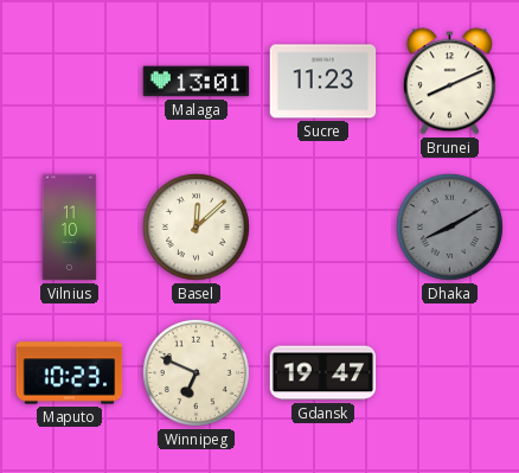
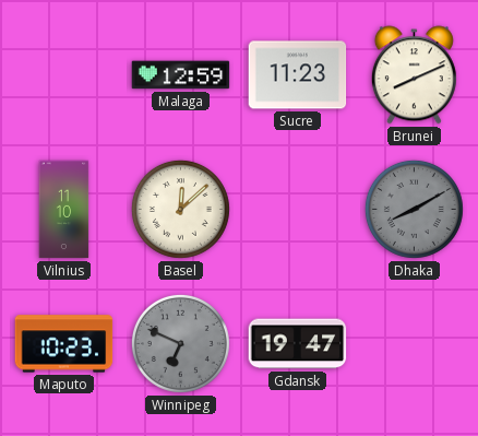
Malaga: 13:01 -> 12:59
Winnipeg dial: cream -> grey
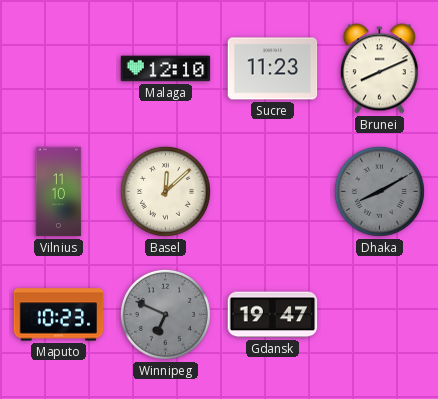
Malaga: 12:59 -> 12:10
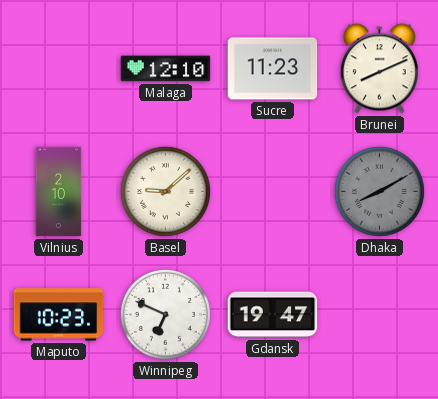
Vilnius: 11:10 -> 2:10
Basel: 12:08 -> 9:08
Winnipeg dial: grey -> white
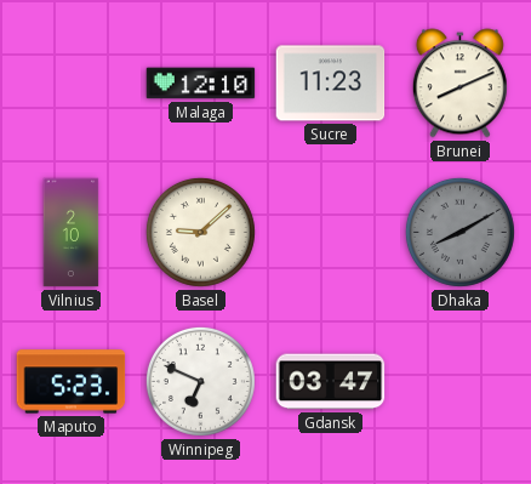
Maputo: 10:23 -> 5:23
Gdansk: 19:47 -> 03:47
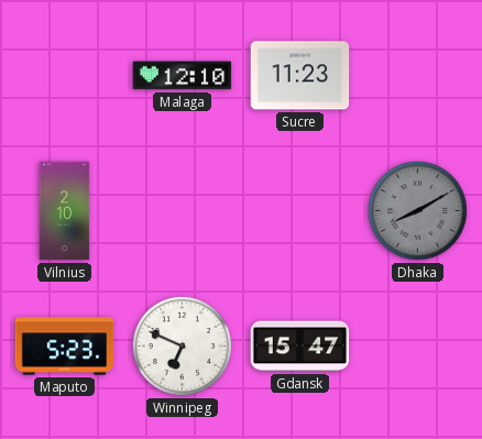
Brunei: 8:11 -> none
Basel: 9:08 -> none
Gdansk: 03:47 -> 15:47
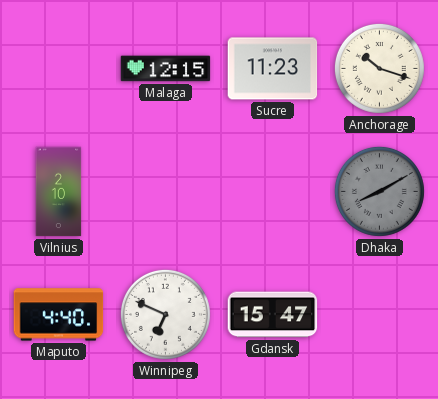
Malaga: 12:10 -> 12:15
Anchorage: none -> 10:18
Maputo: 5:23 -> 4:40
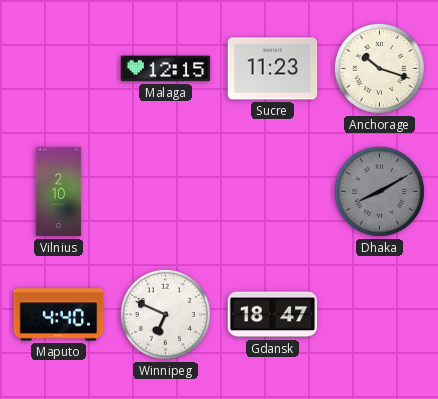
Gdansk: 15:47 -> 18:47
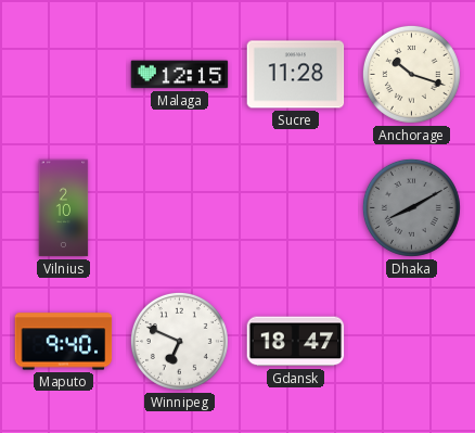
Sucre: 11:23 -> 11:28
Maputo: 4:40 -> 9:40
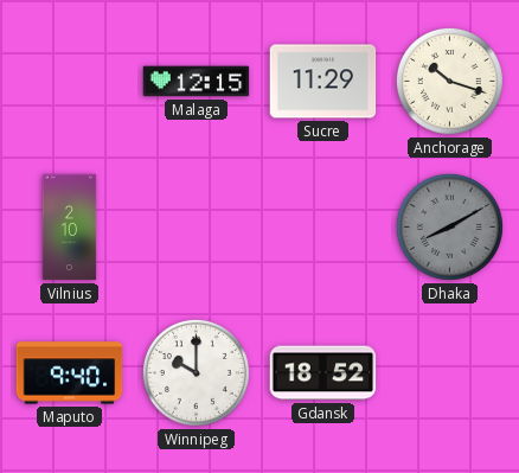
Sucre: 11:28 -> 11:29
Winnipeg: 6:49 -> 10:00
Gdansk: 18:47 -> 18:52
